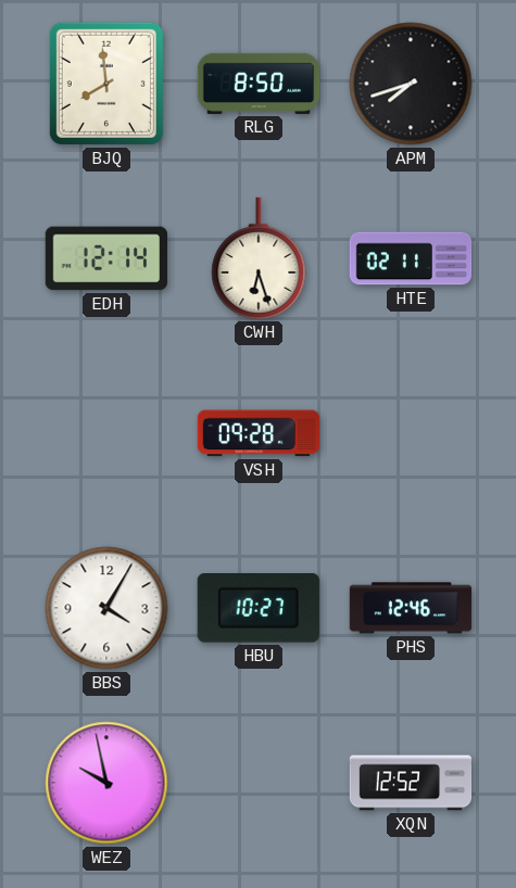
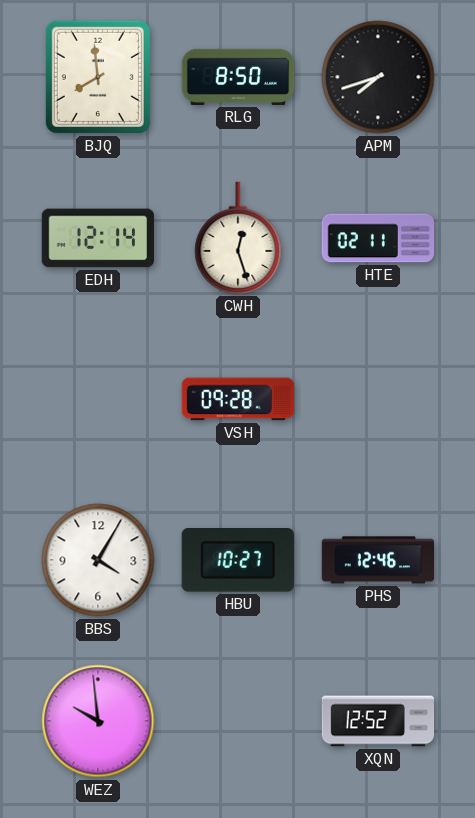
CWH: 6:27 -> 12:27
WEZ: 9:58 -> 9:59
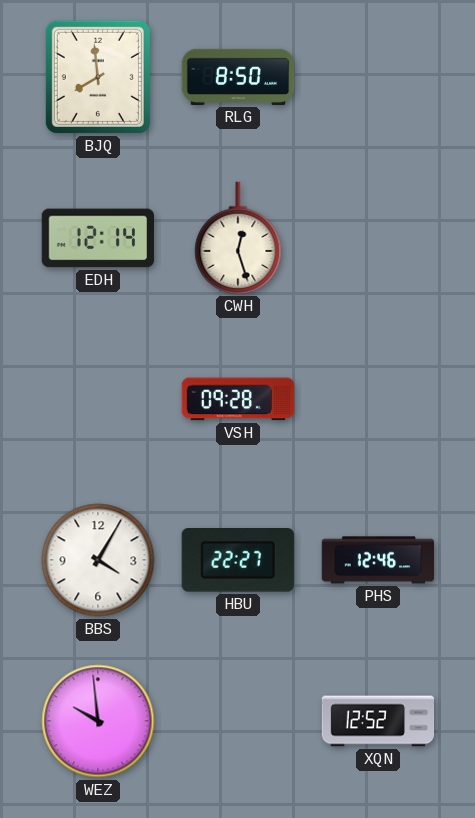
APM: 7:42 -> none
HTE: 02:11 -> none
HBU: 10:27 -> 22:27
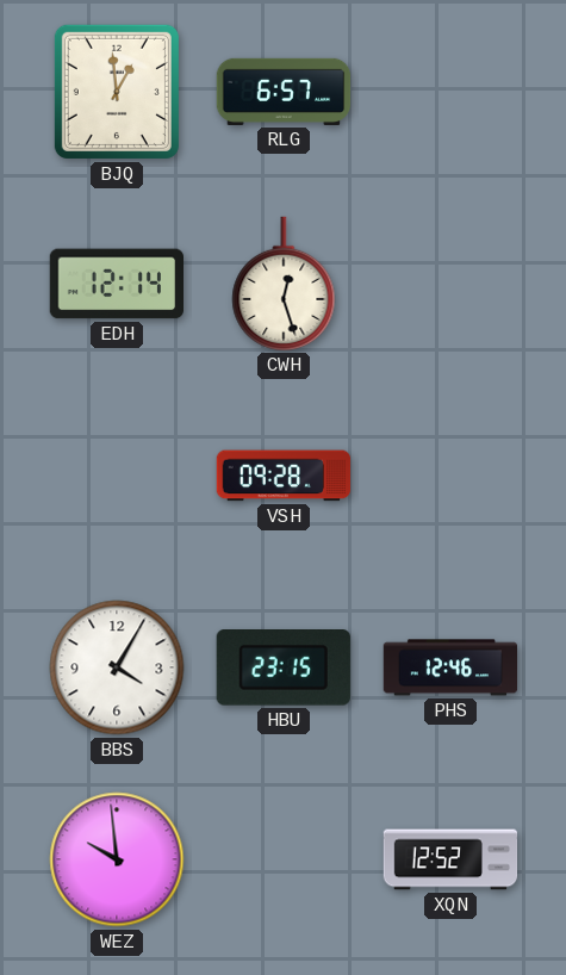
BJQ: 7:59 -> 12:59
RLG: 8:50 -> 6:57
HBU: 22:27 -> 23:15
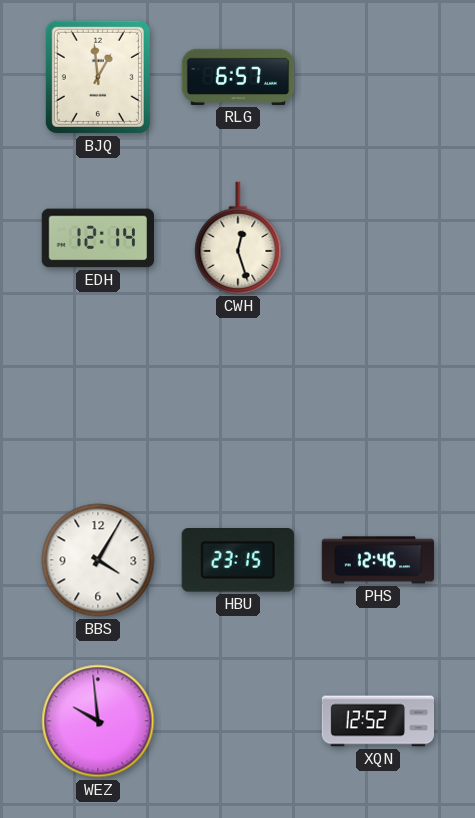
VSH: 09:28 -> none
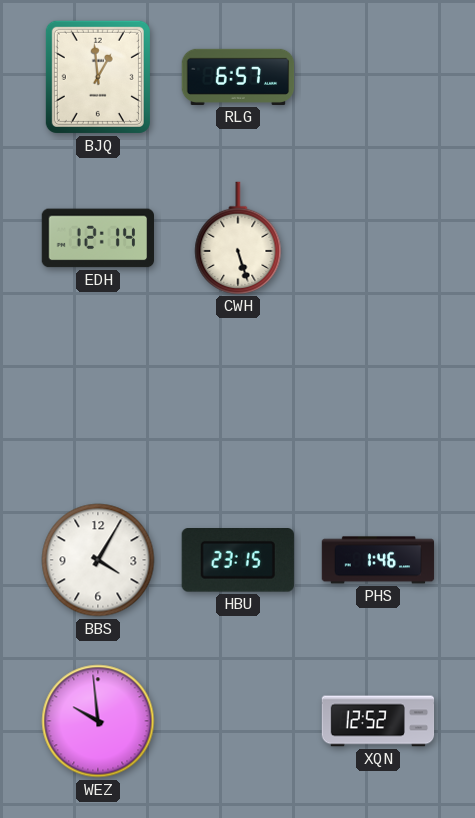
CWH: 12:27 -> 5:27
PHS: 12:46 -> 1:46
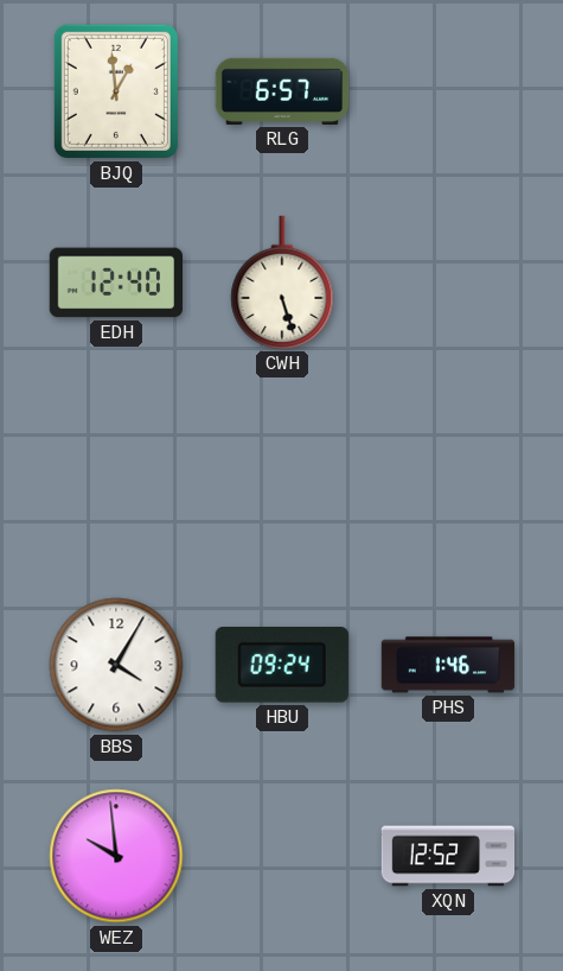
EDH: 12:14 -> 12:40
HBU: 23:15 -> 09:24
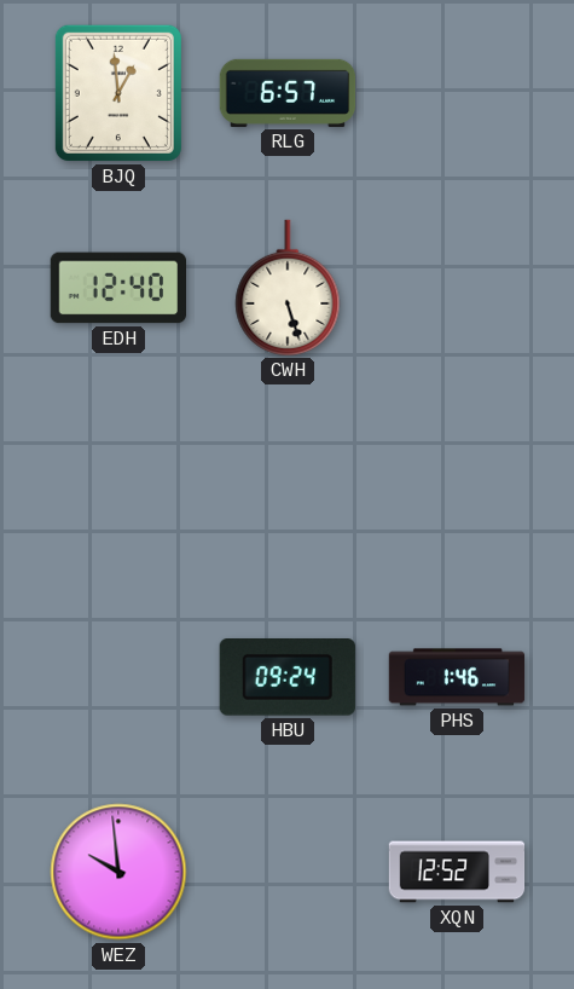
BBS: 4:05 -> none
